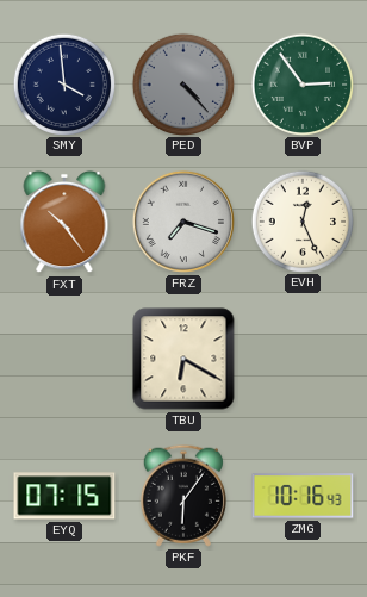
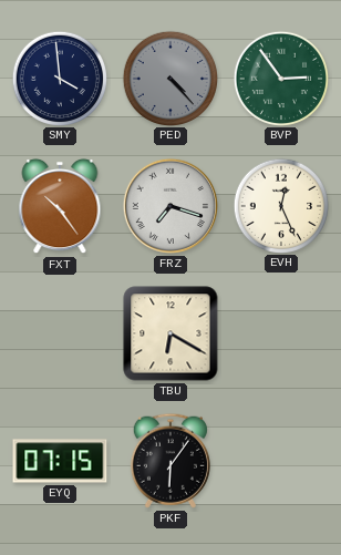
ZMG: 10:16 -> none
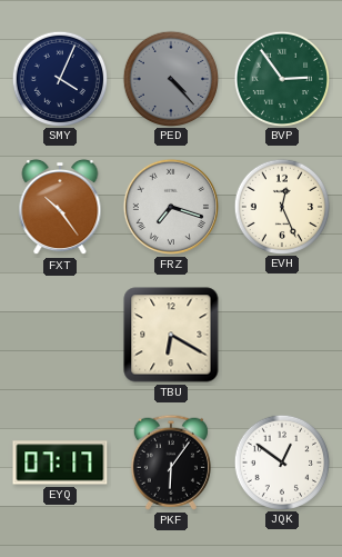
SMY: 3:59 -> 4:04
EYQ: 07:15 -> 07:17
JQK: none -> 12:51
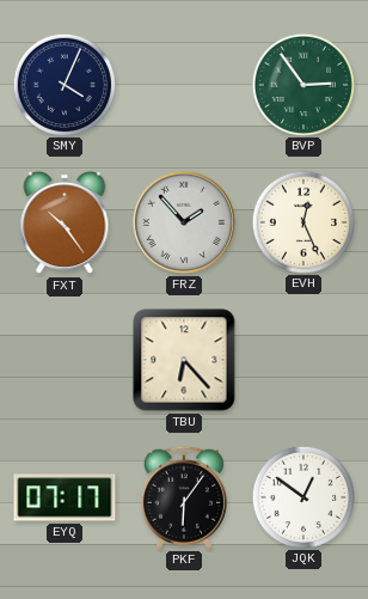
PED: 4:23 -> none
FRZ: 7:18 -> 1:53
TBU: 6:20 -> 6:23
